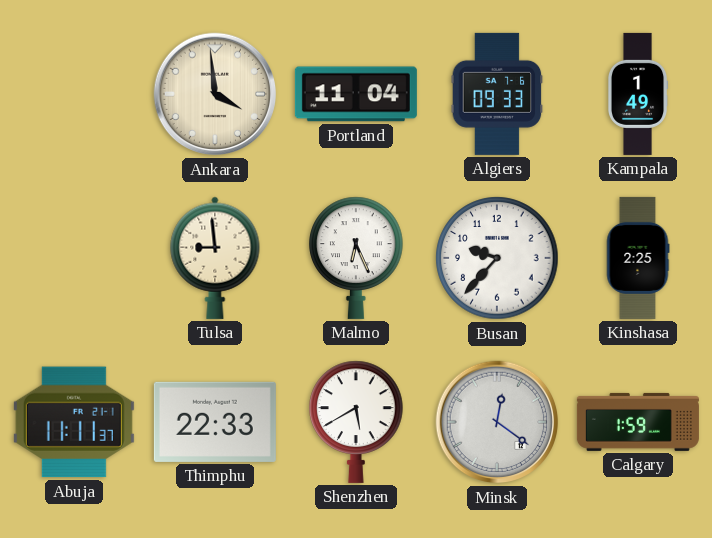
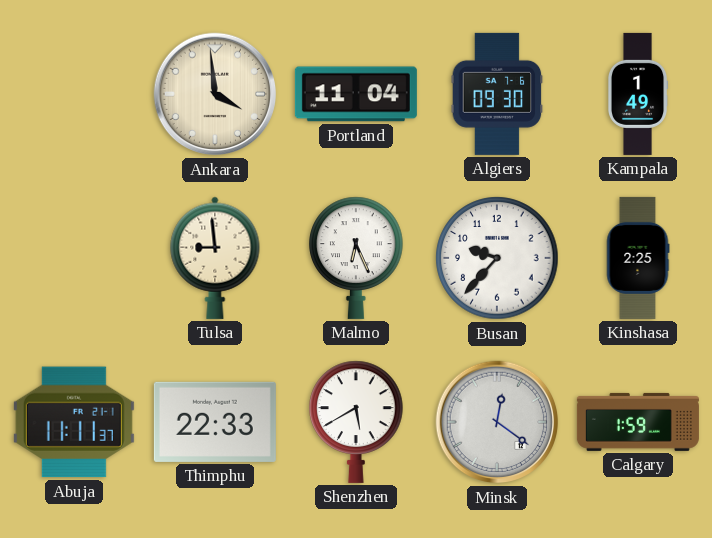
Algiers: 09:33 -> 09:30
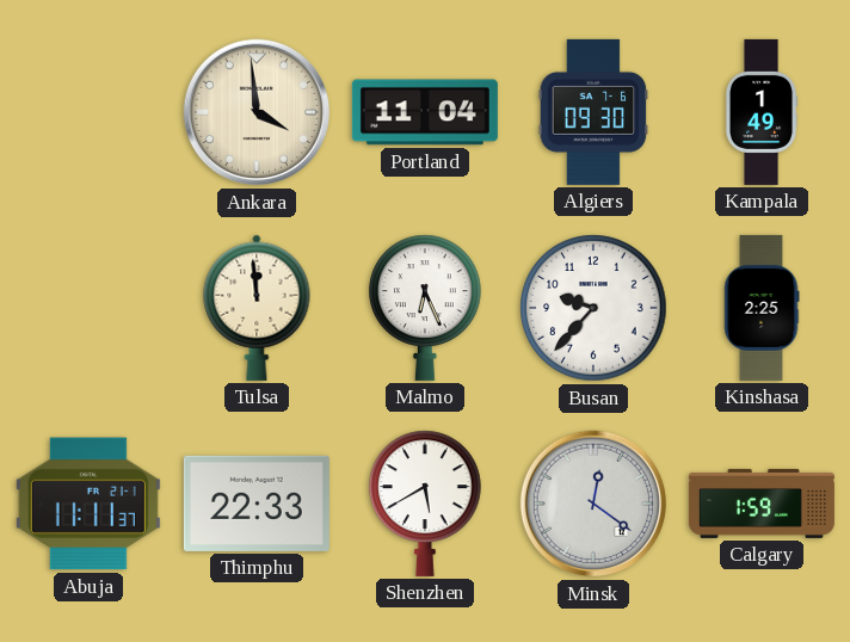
Tulsa: 8:59 -> 11:59
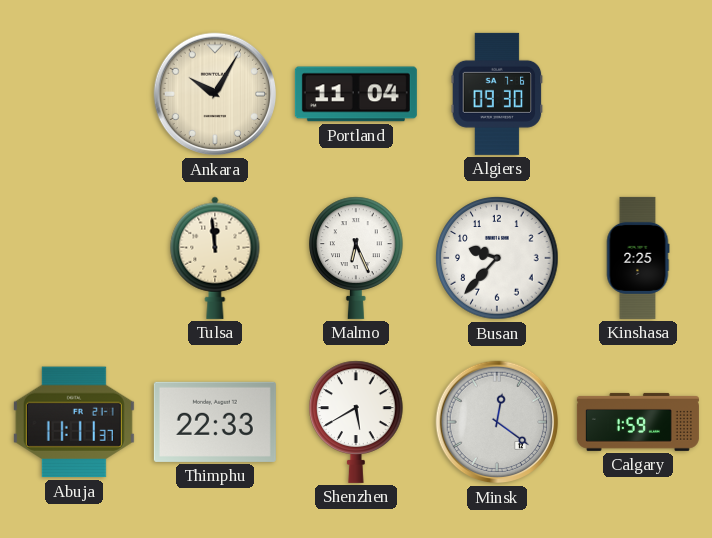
Ankara: 3:59 -> 10:05
Kampala: 1:49 -> none
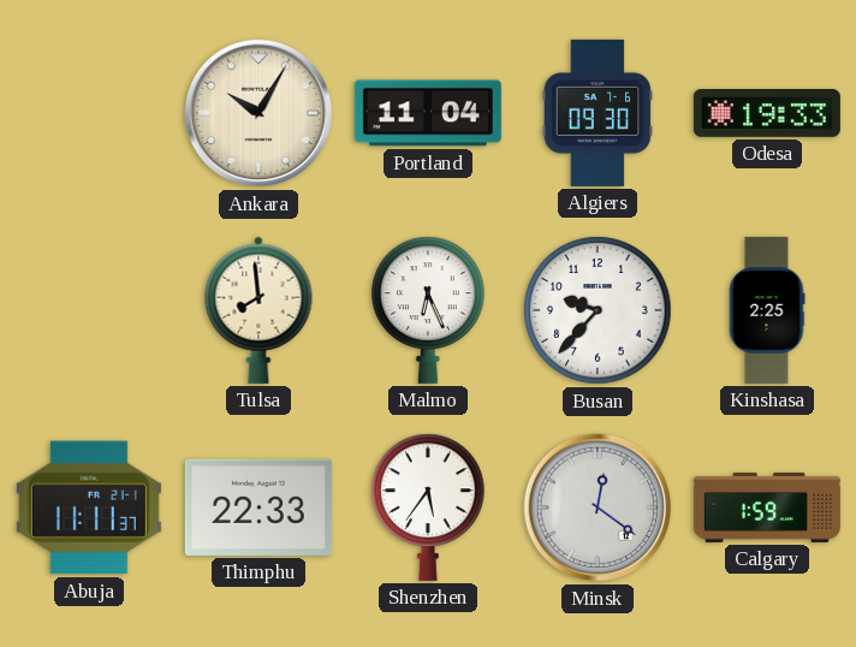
Odesa: none -> 19:33
Tulsa: 11:59 -> 7:59
Shenzhen: 5:40 -> 5:36
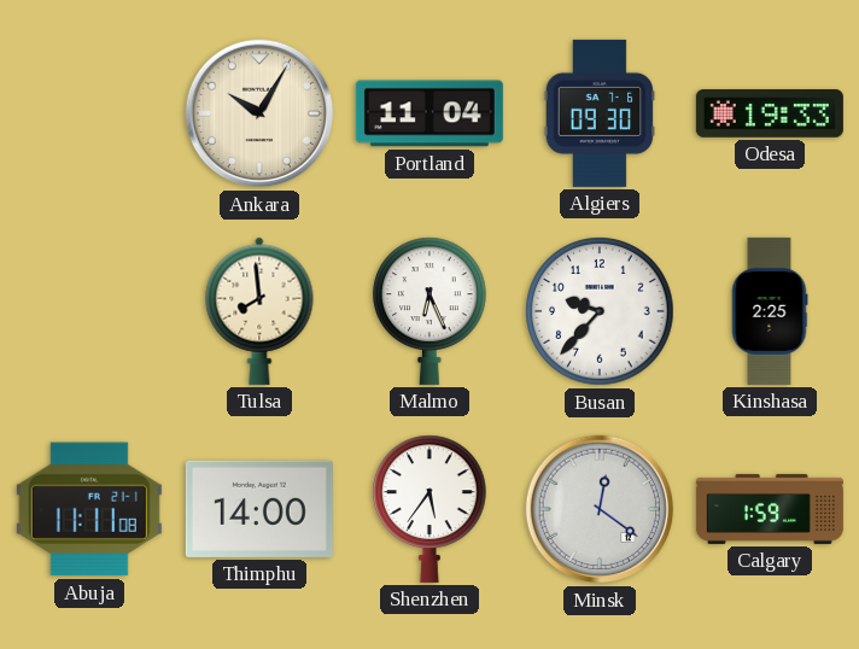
Abuja: 11:11:37 -> 11:11:08
Thimphu: 22:33 -> 14:00
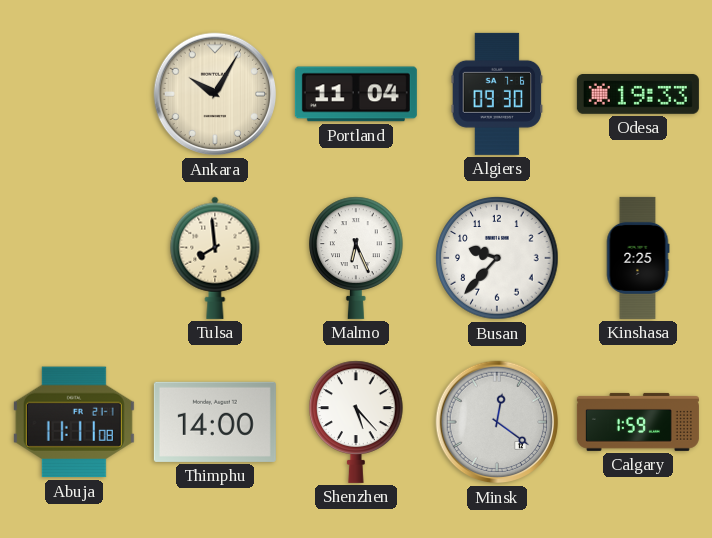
Shenzhen: 5:36 -> 5:23
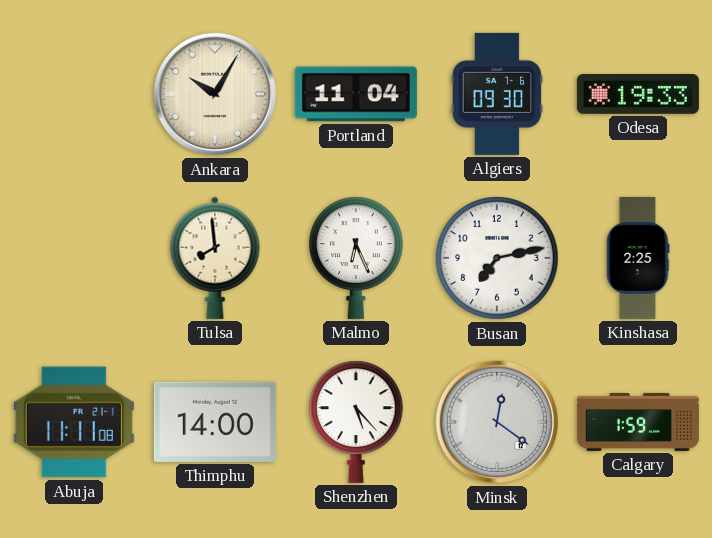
Busan: 9:37 -> 7:13
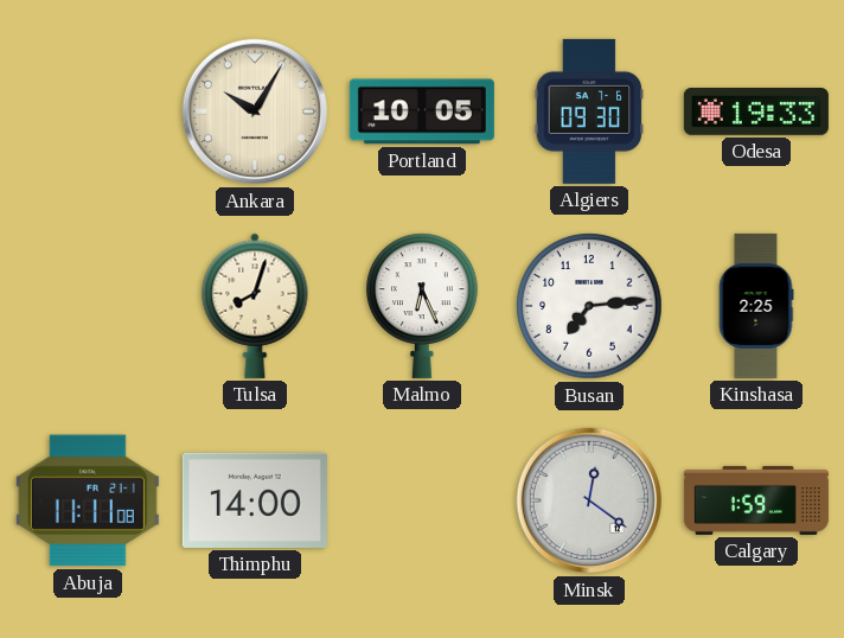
Portland: 11:04 -> 10:05
Tulsa: 7:59 -> 8:03
Busan: 7:13 -> 7:14
Shenzhen: 5:23 -> none
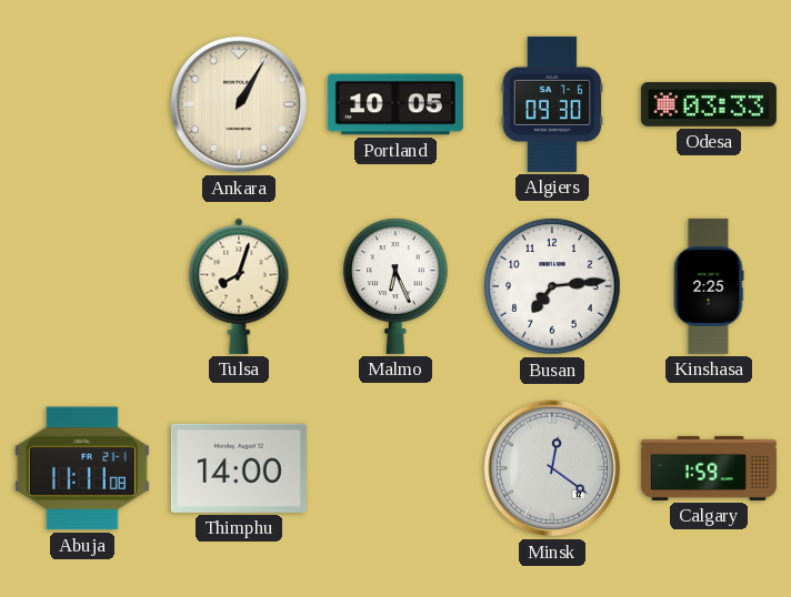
Ankara: 10:05 -> 1:05
Odesa: 19:33 -> 03:33
